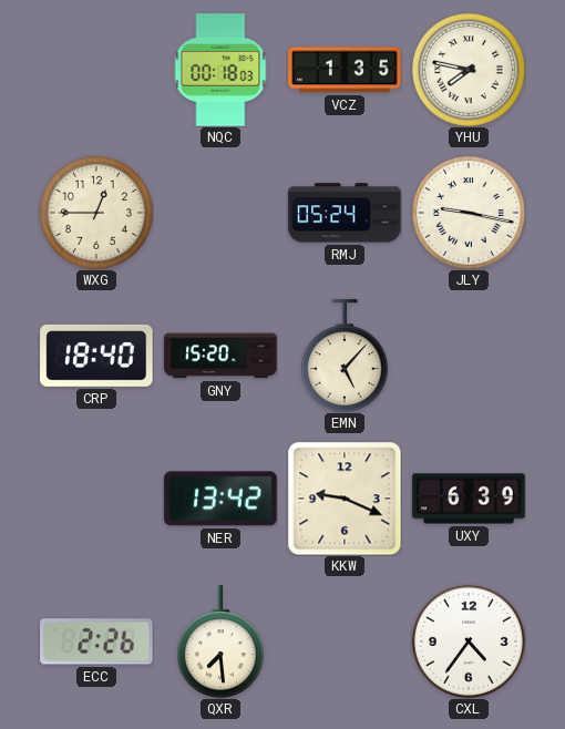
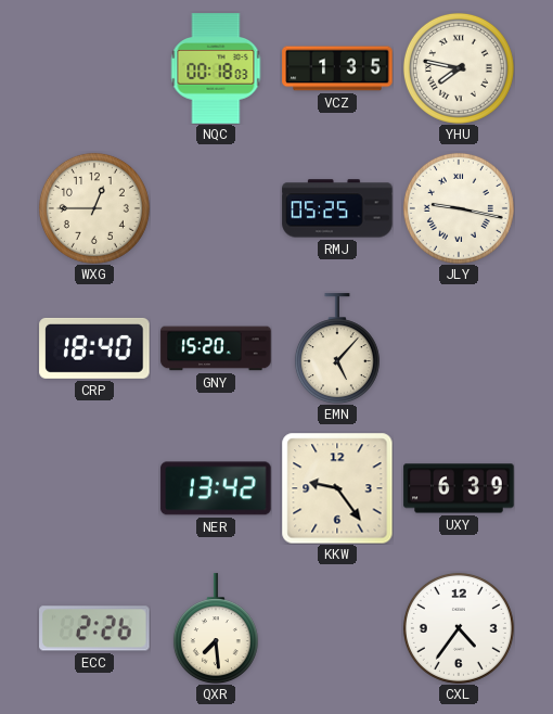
RMJ: 05:24 -> 05:25
KKW: 9:19 -> 9:24
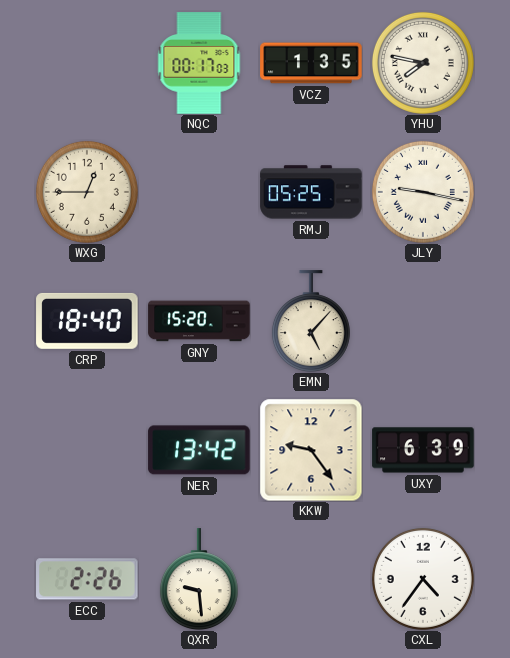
NQC: 00:18 -> 00:17
QXR: 7:29 -> 9:29
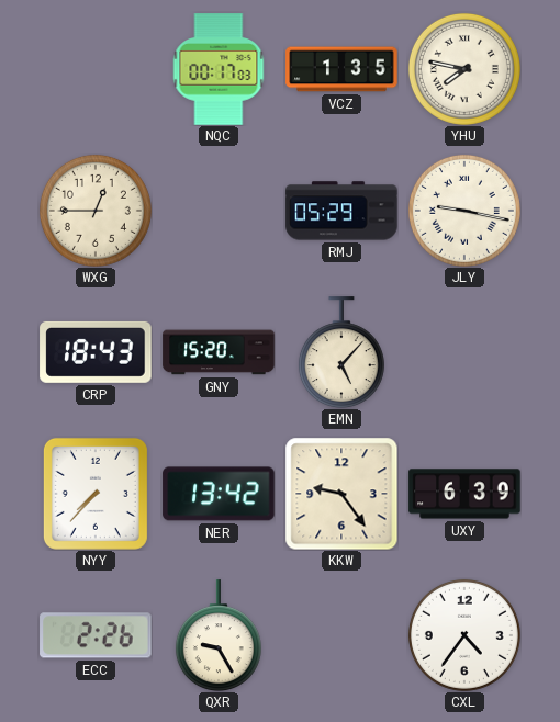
RMJ: 05:25 -> 05:29
CRP: 18:40 -> 18:43
NYY: none -> 7:37
QXR: 9:29 -> 9:25
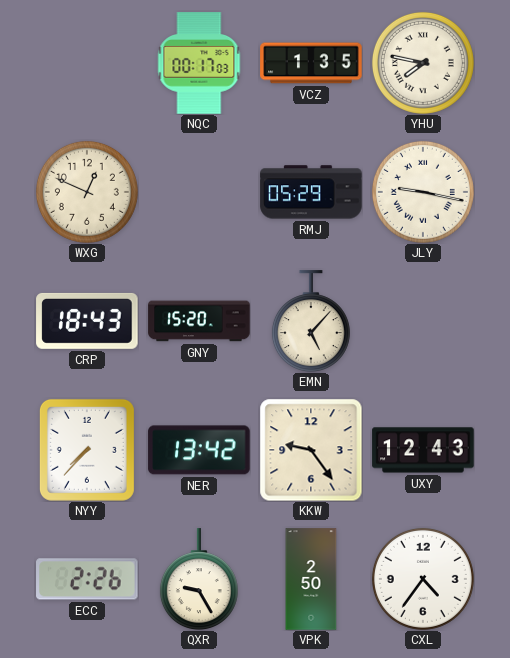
WXG: 12:45 -> 12:49
UXY: 6:39 -> 12:43
VPK: none -> 2:50
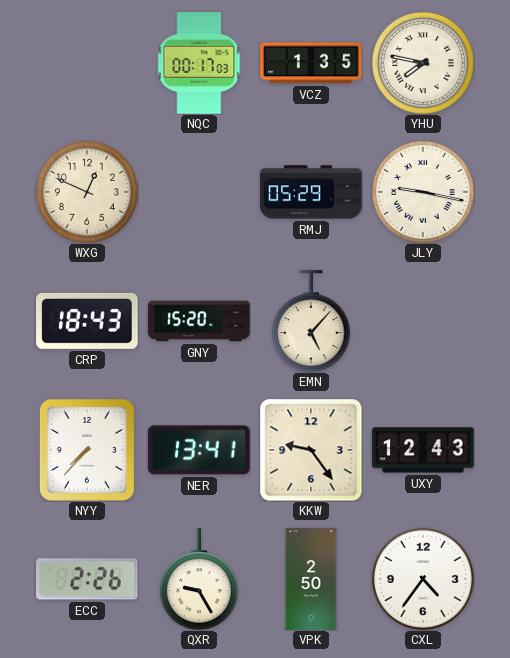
NER: 13:42 -> 13:41
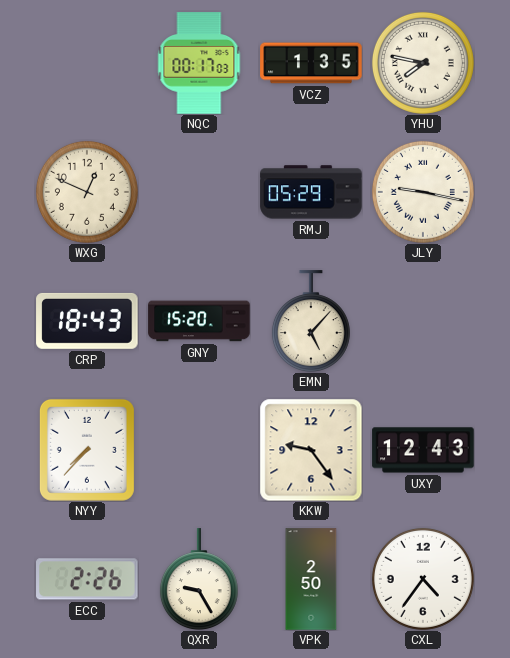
NER: 13:41 -> none
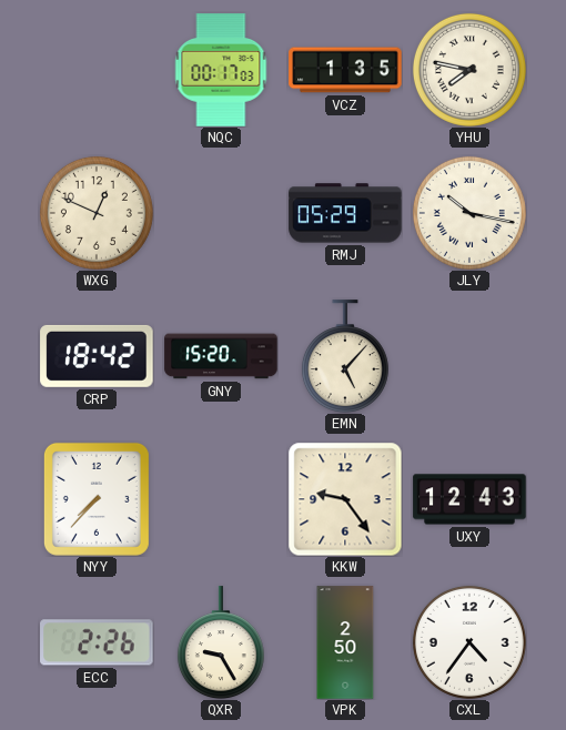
JLY: 9:17 -> 10:17
CRP: 18:43 -> 18:42
